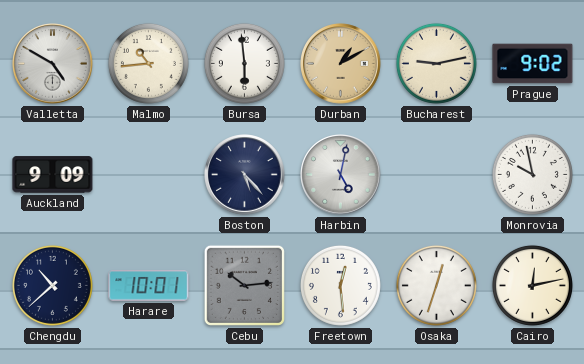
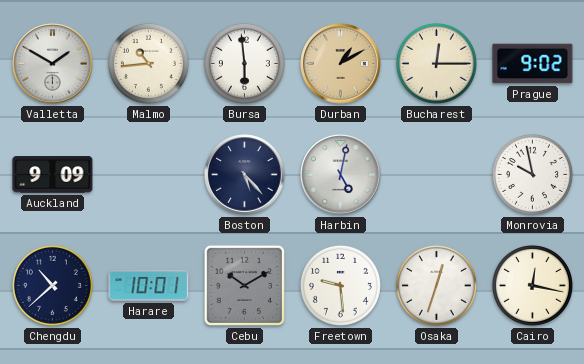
Valletta: 4:50 -> 1:50
Bucharest: 9:13 -> 12:15
Cebu: 10:14 -> 10:10
Freetown: 12:29 -> 9:29
Cairo: 12:13 -> 12:17
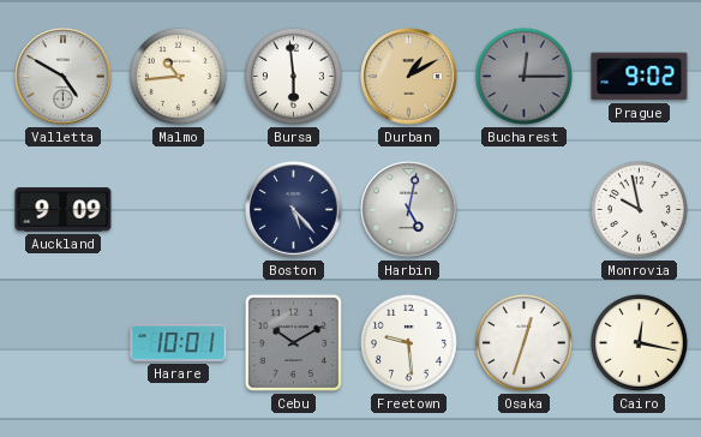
Valletta: 1:50 -> 4:50
Bucharest dial: cream -> grey
Chengdu: 10:38 -> none
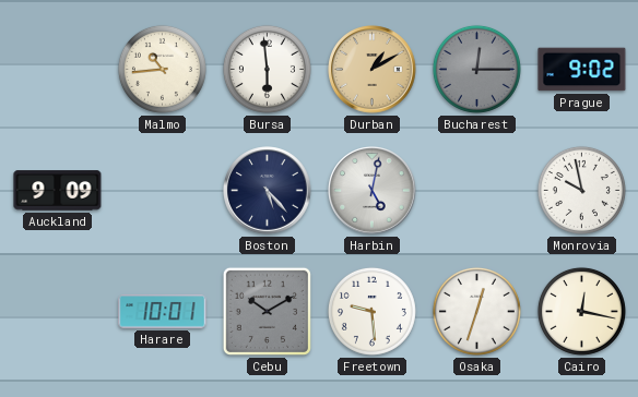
Valletta: 4:50 -> none
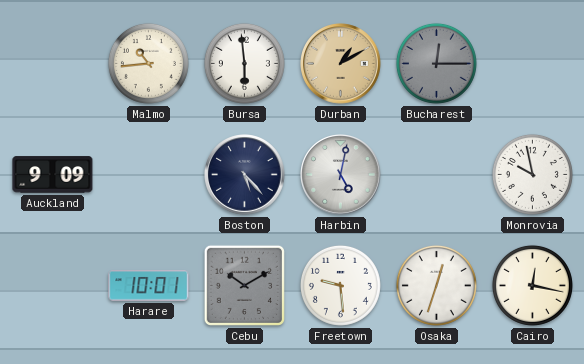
Prague: 9:02 -> none
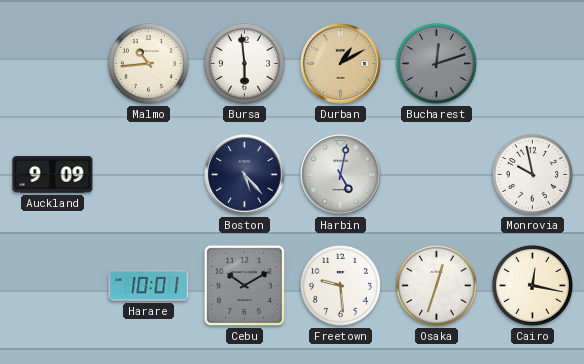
Bucharest: 12:15 -> 12:12
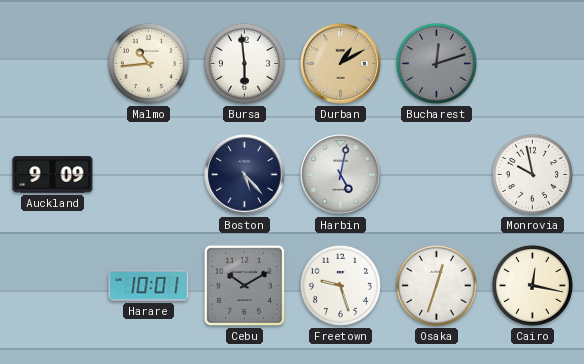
Freetown: 9:29 -> 9:27
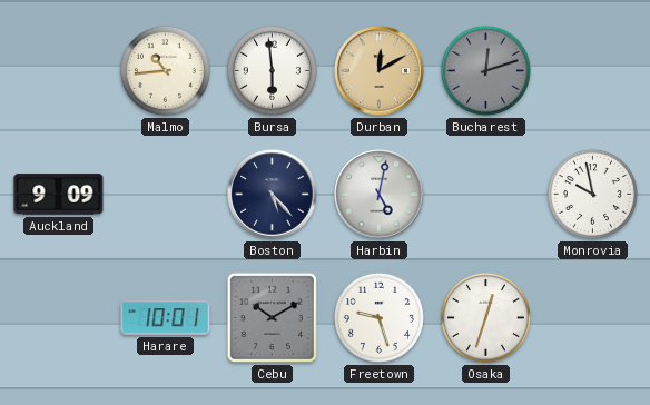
Durban: 1:10 -> 12:10
Cairo: 12:17 -> none
